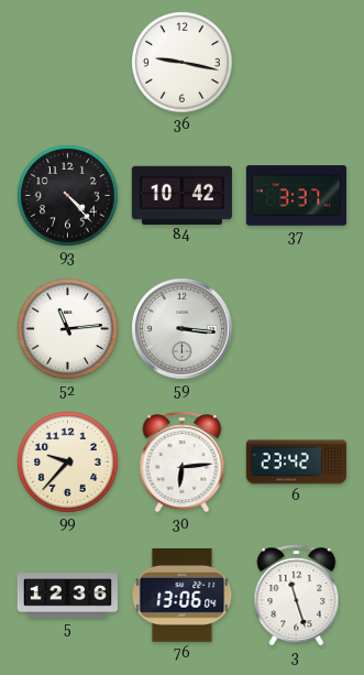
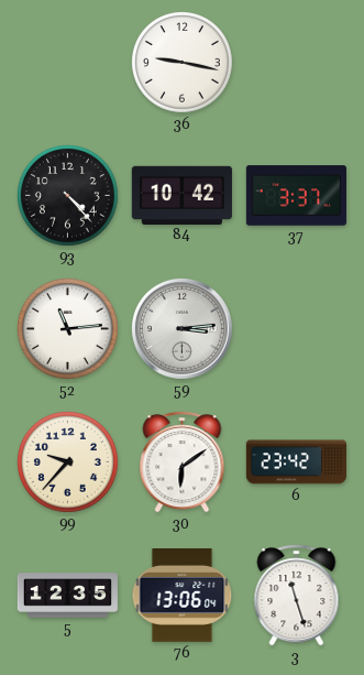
59: 3:16 -> 3:14
30: 6:14 -> 6:09
5: 12:36 -> 12:35
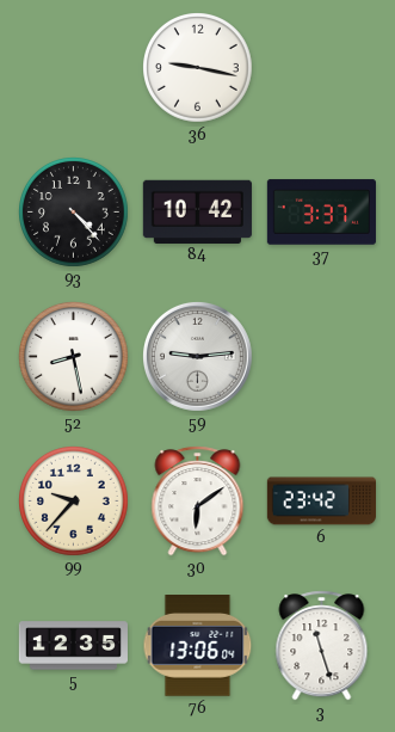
52: 11:14 -> 8:28
59: 3:14 -> 9:14
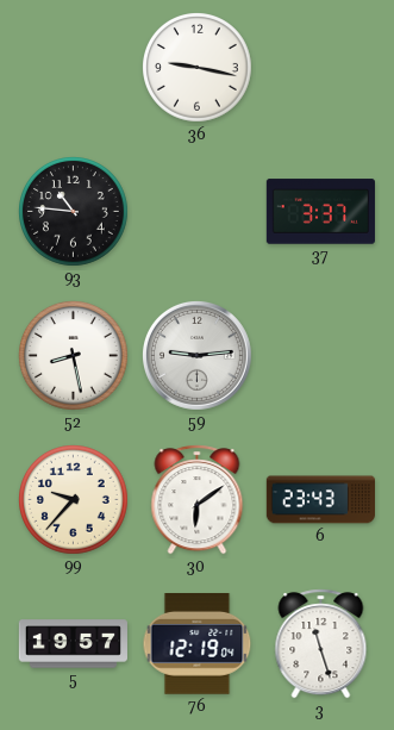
93: 4:23 -> 10:46
84: 10:42 -> none
6: 23:42 -> 23:43
5: 12:35 -> 19:57
76: 13:06 -> 12:19
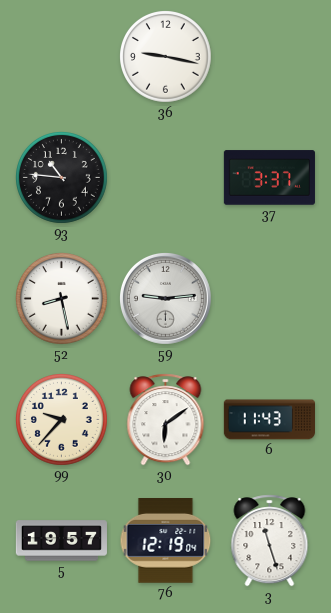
6: 23:43 -> 11:43
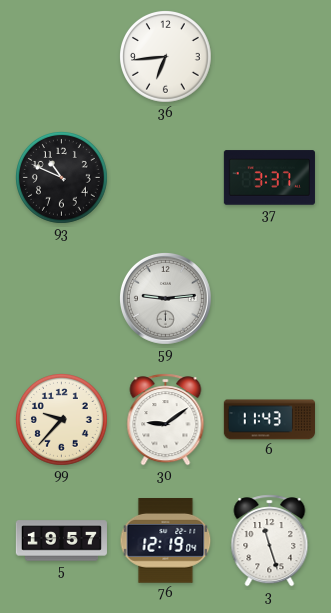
36: 9:17 -> 6:44
93: 10:46 -> 10:49
52: 8:28 -> none
30: 6:09 -> 9:09
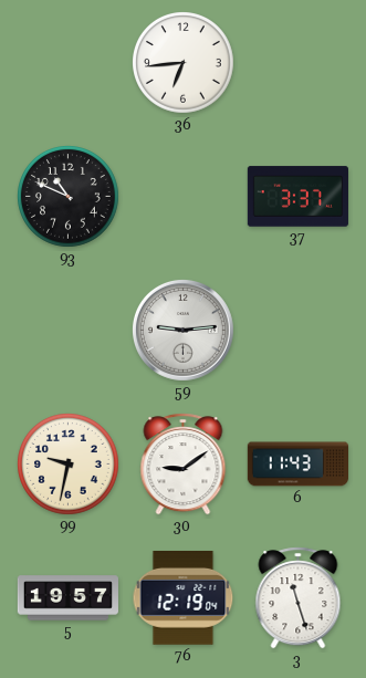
99: 9:37 -> 9:32
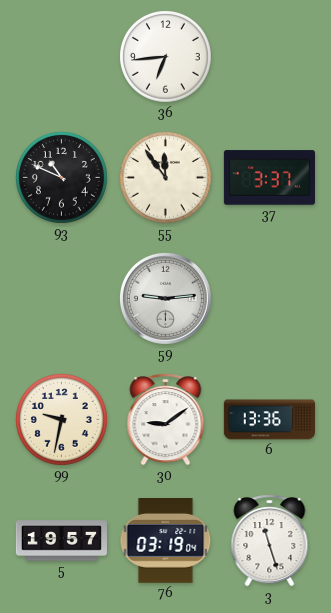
55: none -> 11:54
6: 11:43 -> 13:36
76: 12:19 -> 03:19
